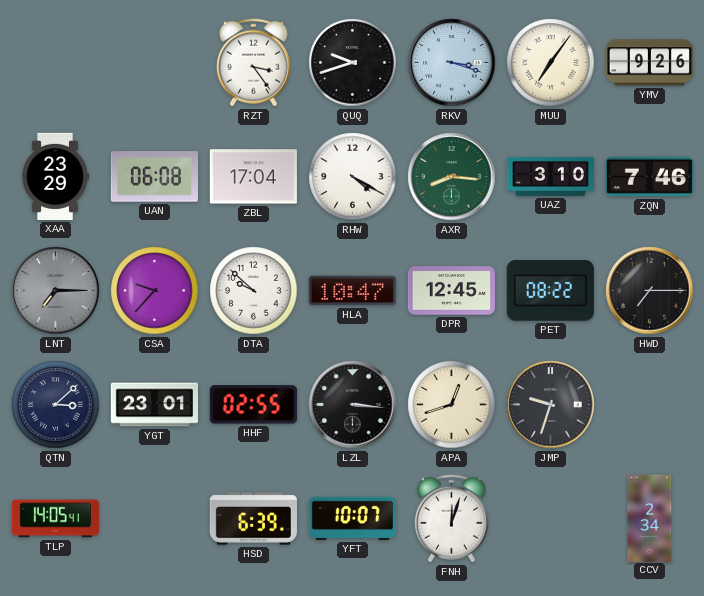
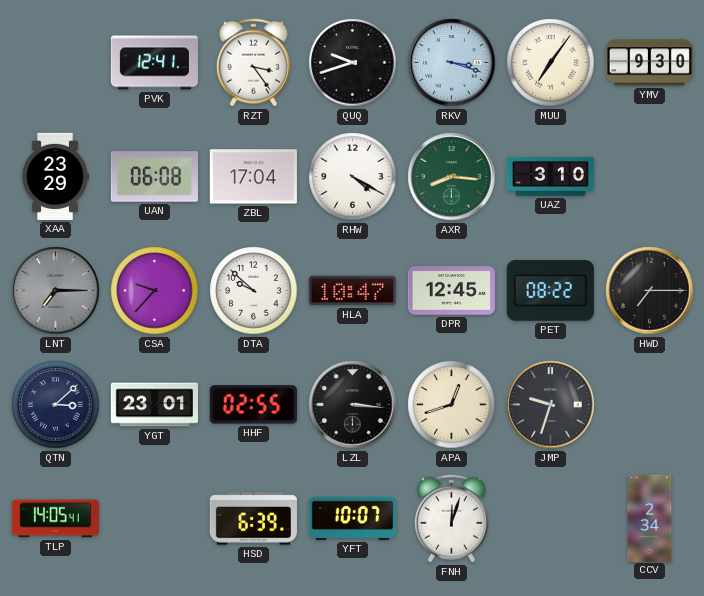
PVK: none -> 12:41
YMV: 9:26 -> 9:30
ZQN: 7:46 -> none
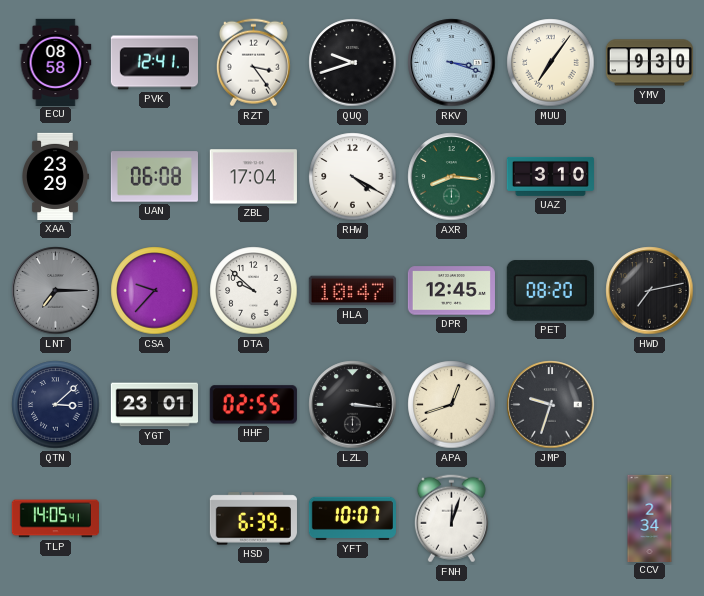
ECU: none -> 08:58
PET: 08:22 -> 08:20
HWD: 7:15 -> 7:13
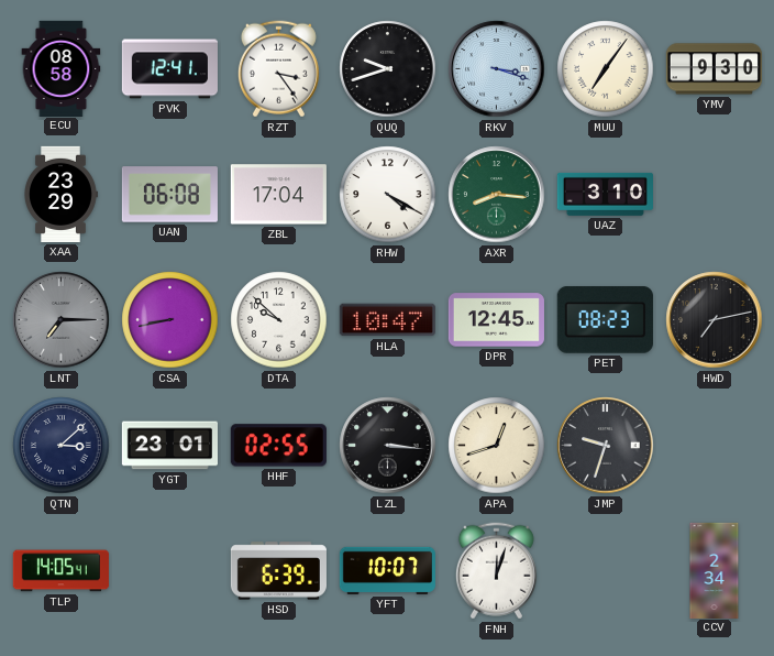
CSA: 9:37 -> 8:43
PET: 08:20 -> 08:23
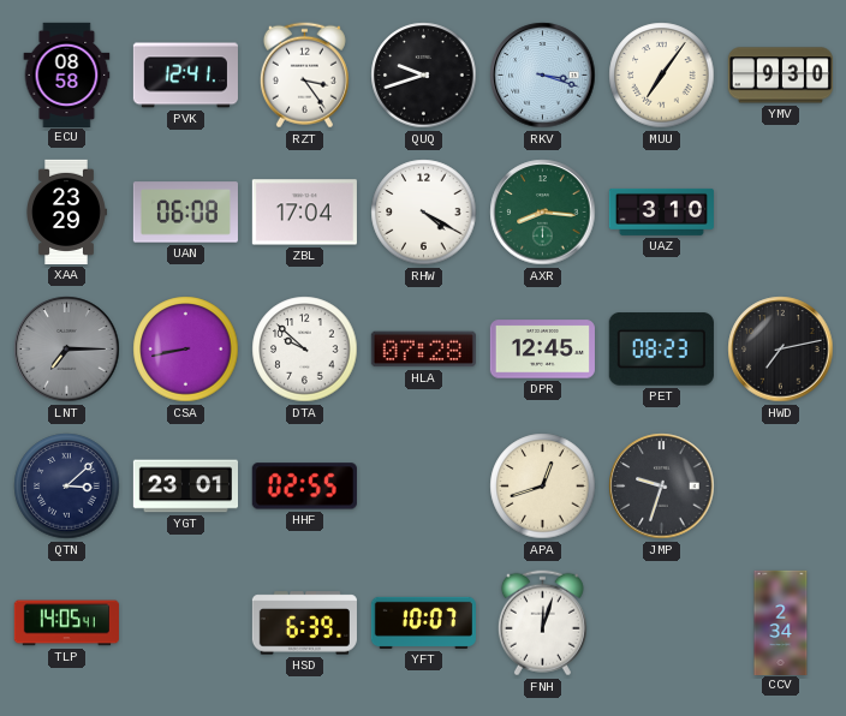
HLA: 10:47 -> 07:28
LZL: 3:16 -> none
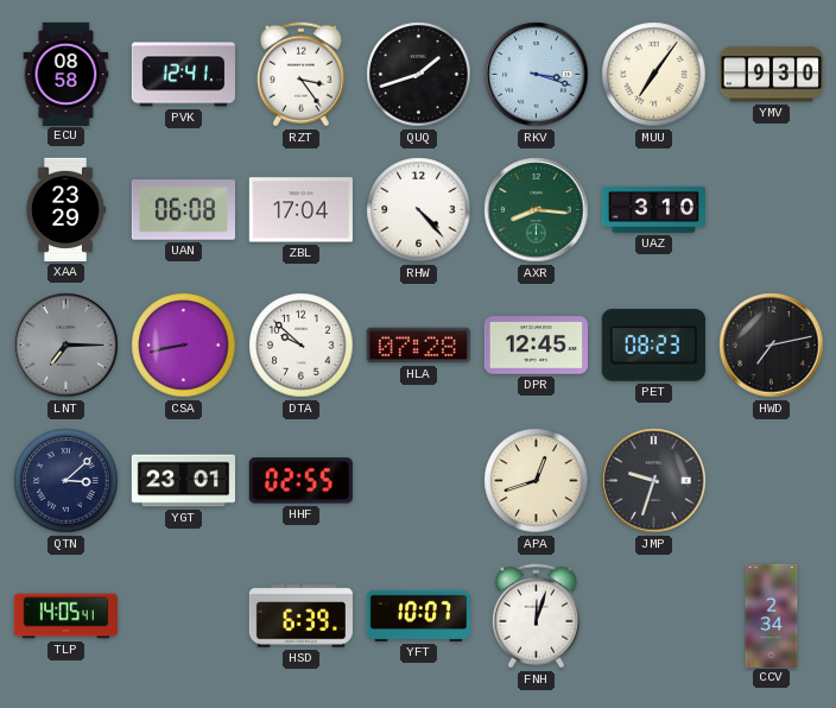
QUQ: 9:42 -> 1:42
RHW: 4:20 -> 4:23
